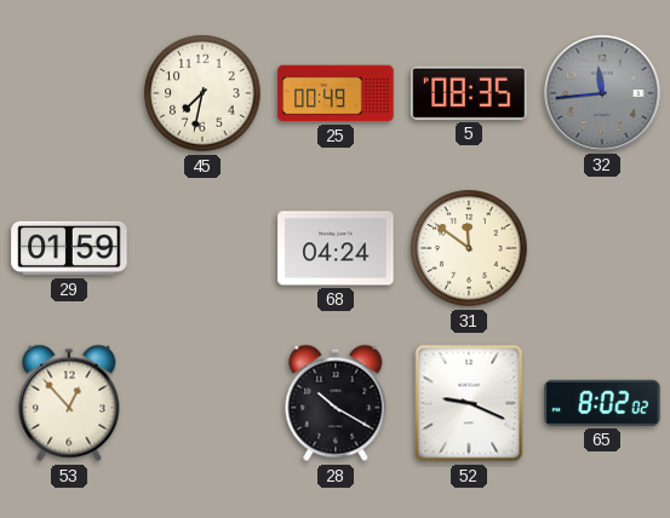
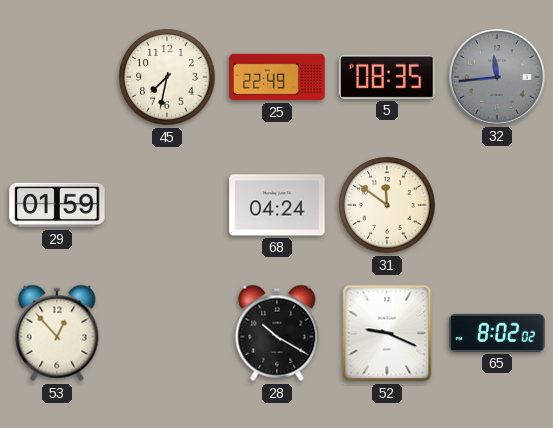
25: 00:49 -> 22:49
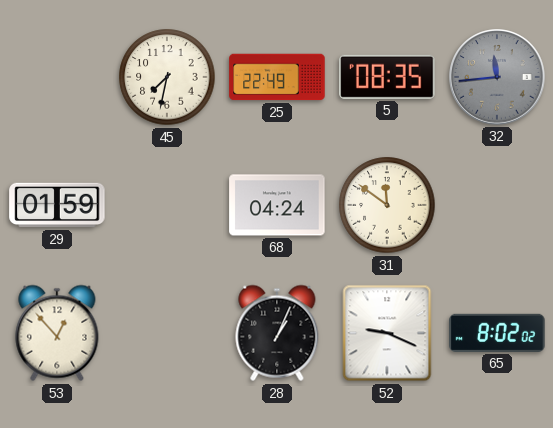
28: 10:20 -> 1:04
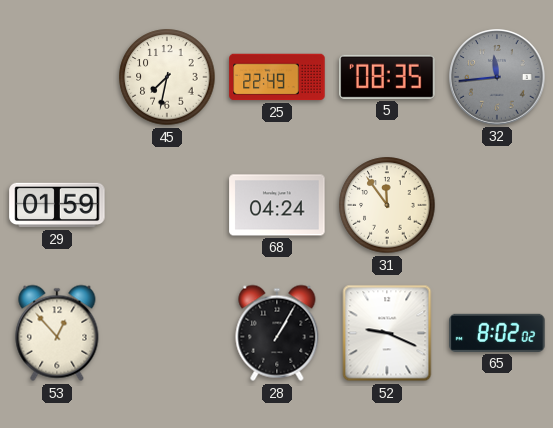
31: 11:51 -> 11:54
28: 1:04 -> 1:05
